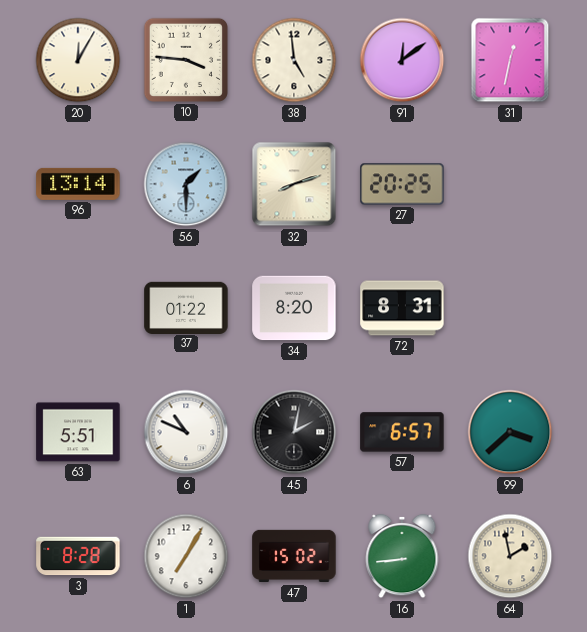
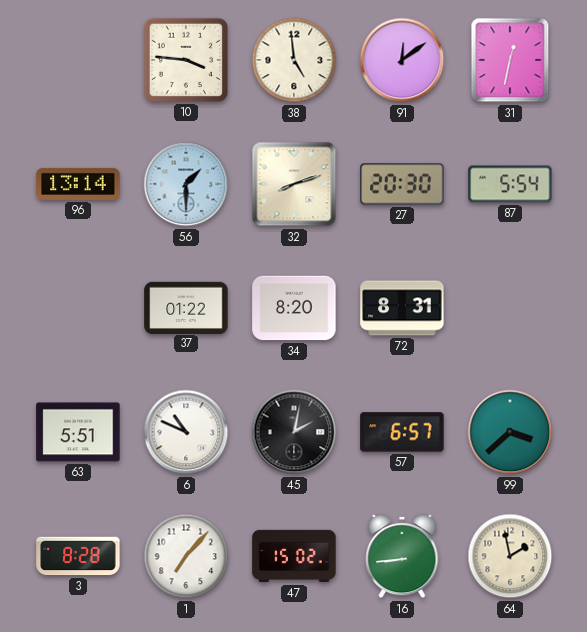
20: 12:05 -> none
27: 20:25 -> 20:30
87: none -> 5:54
1: 7:05 -> 7:07
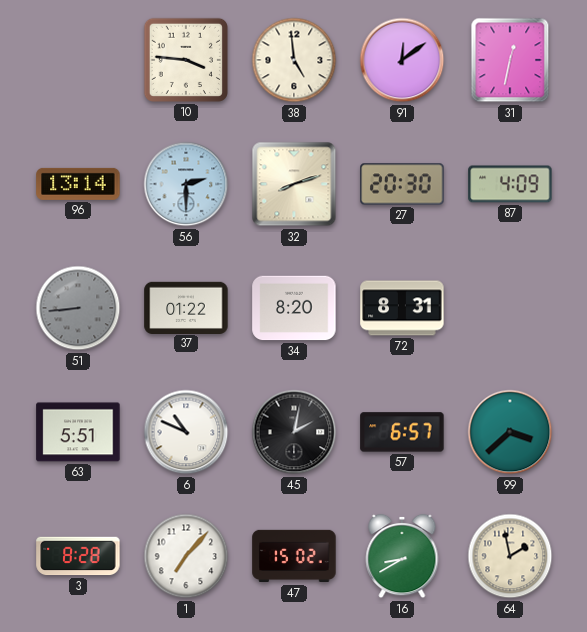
56: 1:30 -> 2:30
87: 5:54 -> 4:09
51: none -> 8:44
16: 8:44 -> 8:40
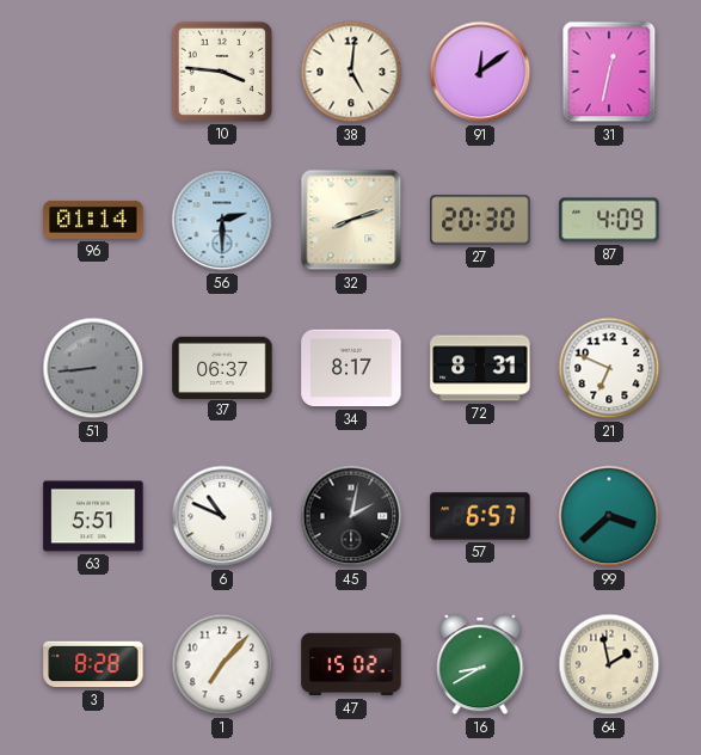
38: 4:59 -> 5:01
96: 13:14 -> 01:14
37: 01:22 -> 06:37
34: 8:20 -> 8:17
21: none -> 6:49
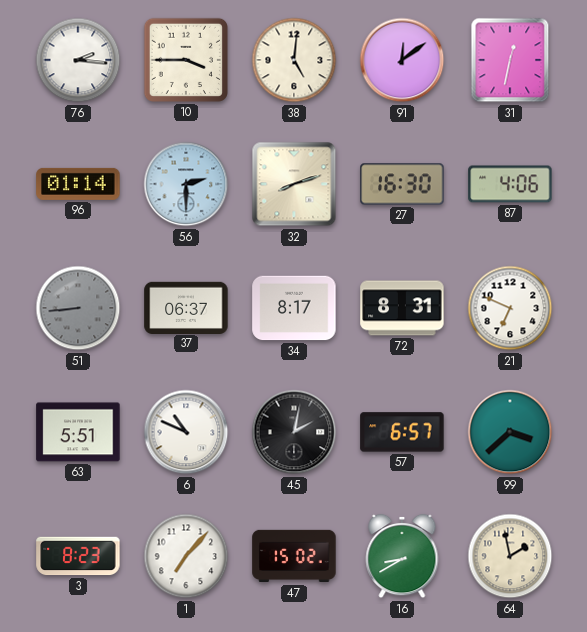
76: none -> 2:16
10: 3:46 -> 3:45
27: 20:30 -> 16:30
87: 4:09 -> 4:06
3: 8:28 -> 8:23
